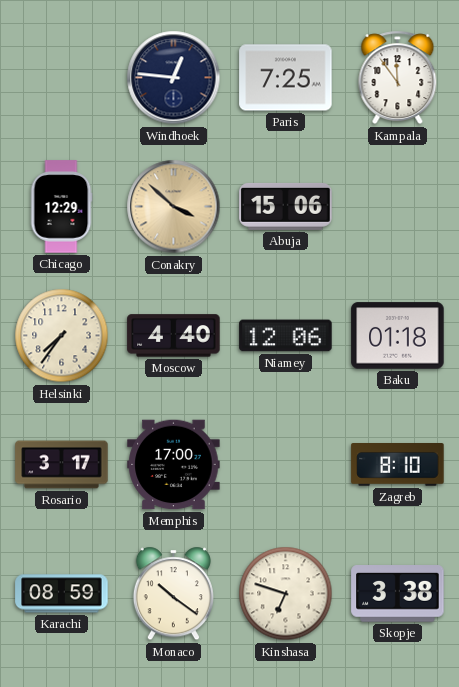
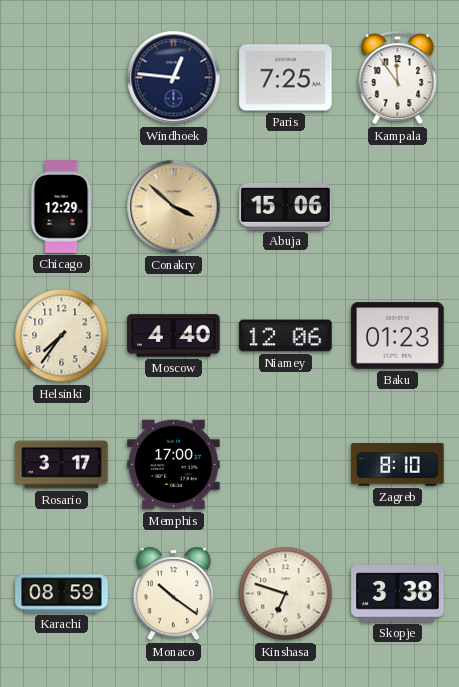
Baku: 01:18 -> 01:23
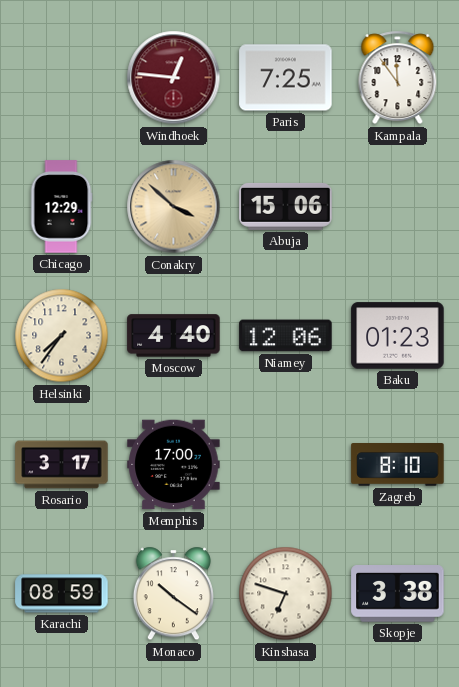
Windhoek dial: navy -> burgundy
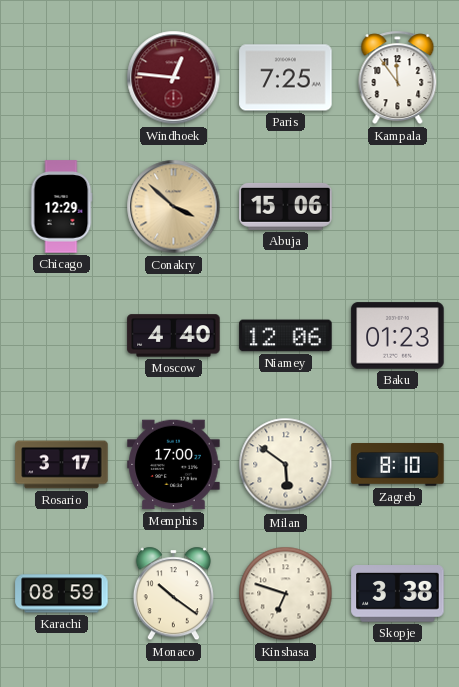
Helsinki: 7:36 -> none
Milan: none -> 5:51
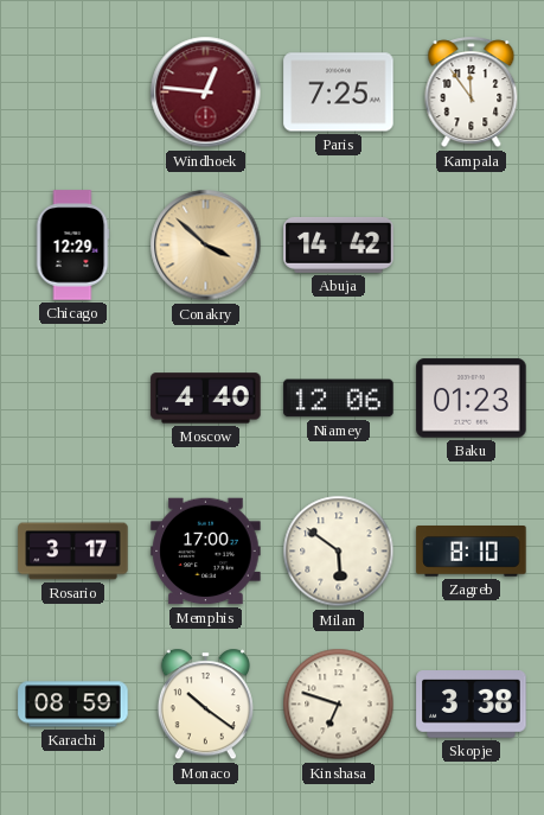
Abuja: 15:06 -> 14:42
